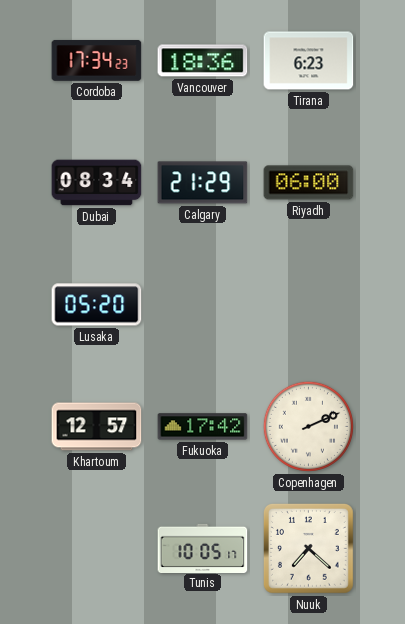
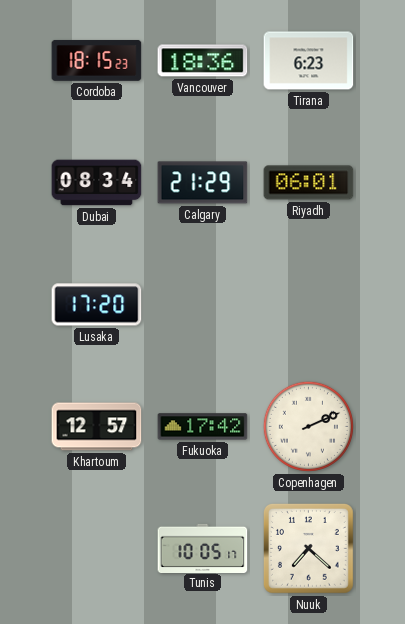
Cordoba: 17:34 -> 18:15
Riyadh: 06:00 -> 06:01
Lusaka: 05:20 -> 17:20
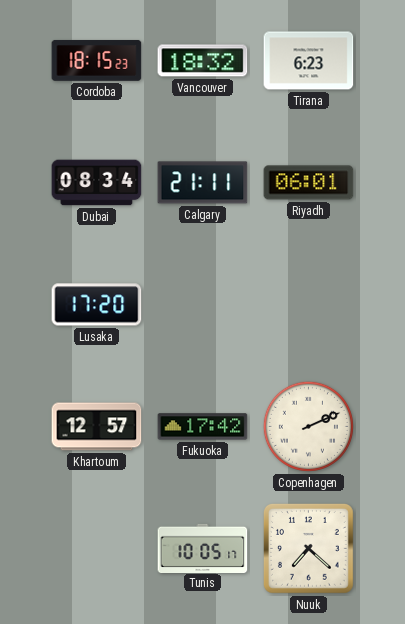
Vancouver: 18:36 -> 18:32
Calgary: 21:29 -> 21:11
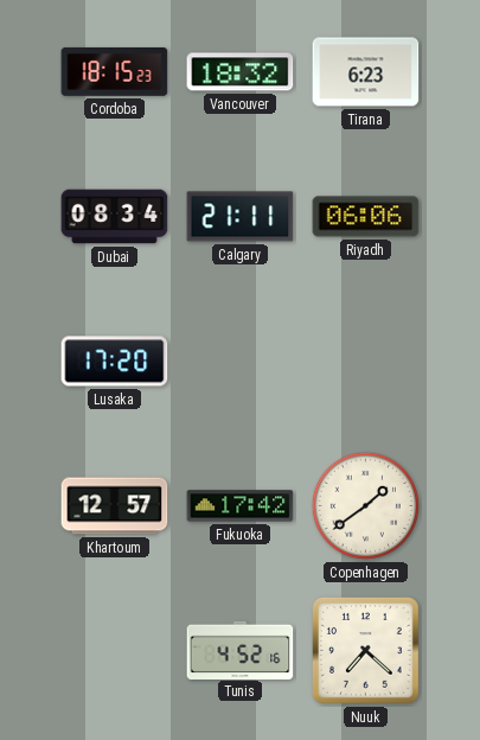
Riyadh: 06:01 -> 06:06
Copenhagen: 2:11 -> 1:39
Tunis: 10:05 -> 4:52
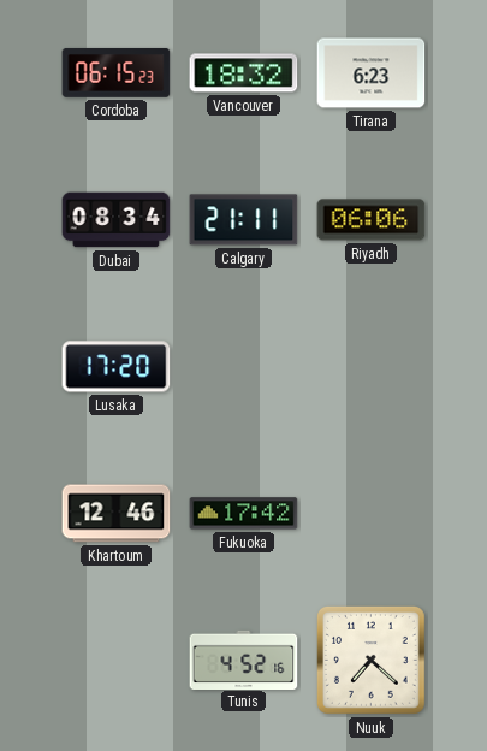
Cordoba: 18:15 -> 06:15
Khartoum: 12:57 -> 12:46
Copenhagen: 1:39 -> none
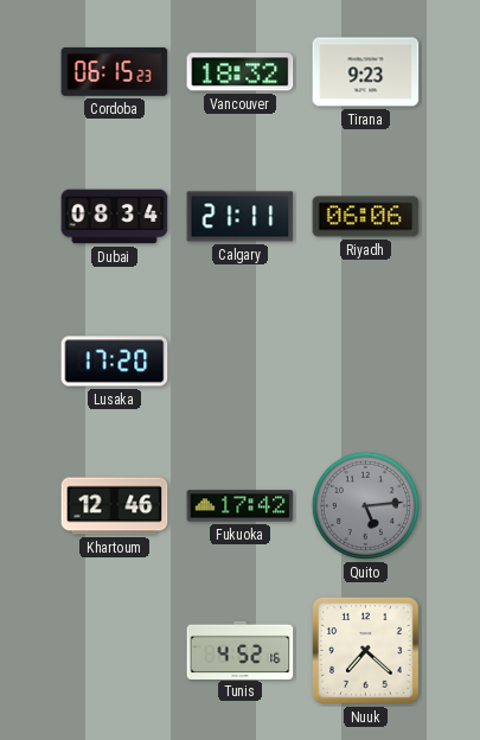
Tirana: 6:23 -> 9:23
Quito: none -> 5:14
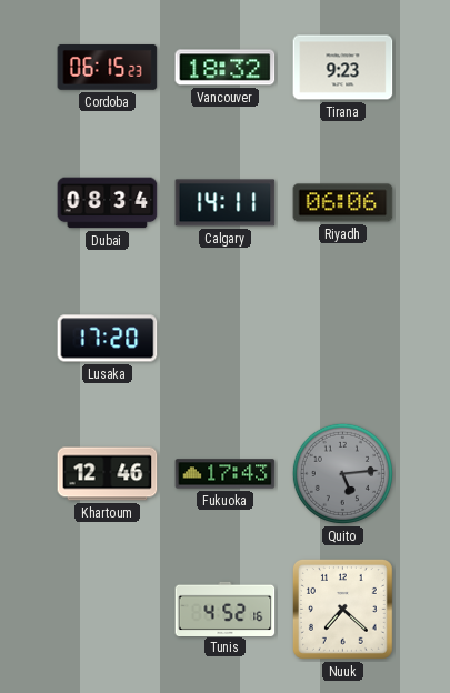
Calgary: 21:11 -> 14:11
Fukuoka: 17:42 -> 17:43
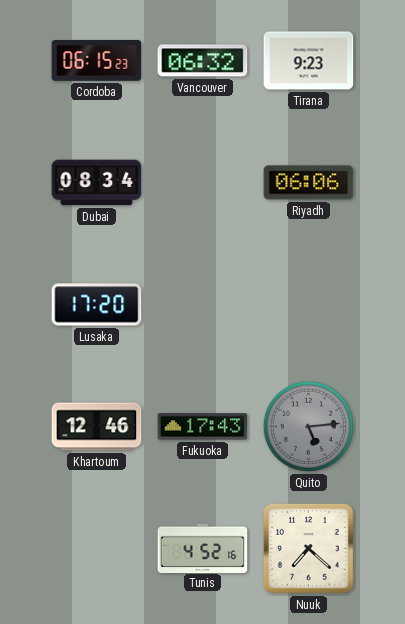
Vancouver: 18:32 -> 06:32
Calgary: 14:11 -> none
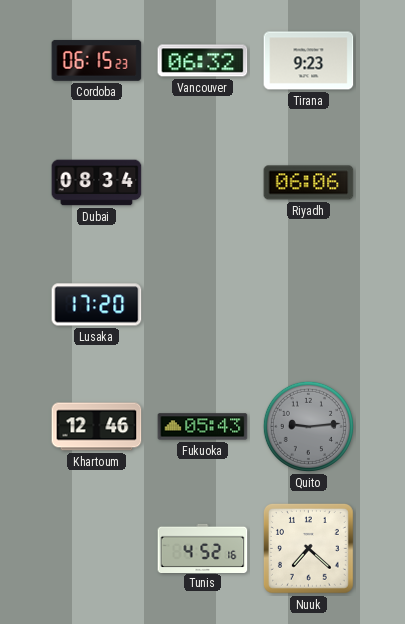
Fukuoka: 17:43 -> 05:43
Quito: 5:14 -> 9:14
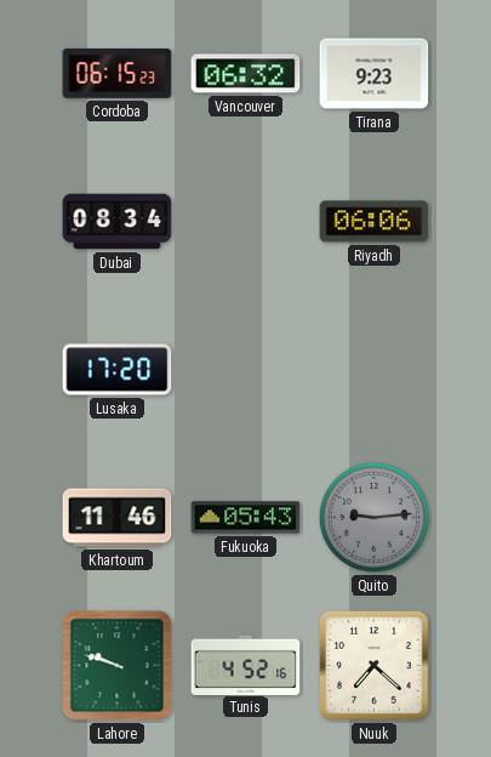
Khartoum: 12:46 -> 11:46
Lahore: none -> 9:48
